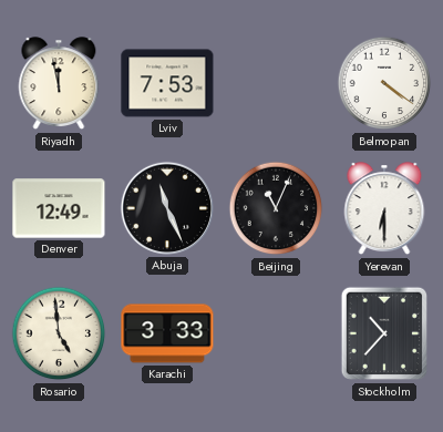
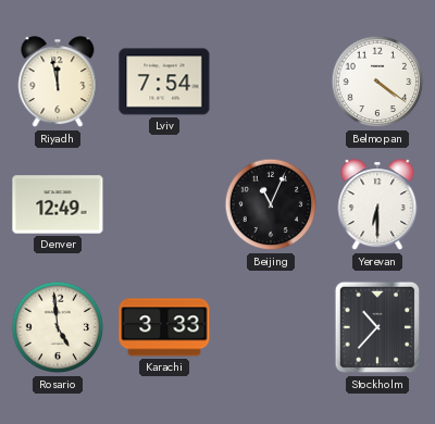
Lviv: 7:53 -> 7:54
Abuja: 11:26 -> none
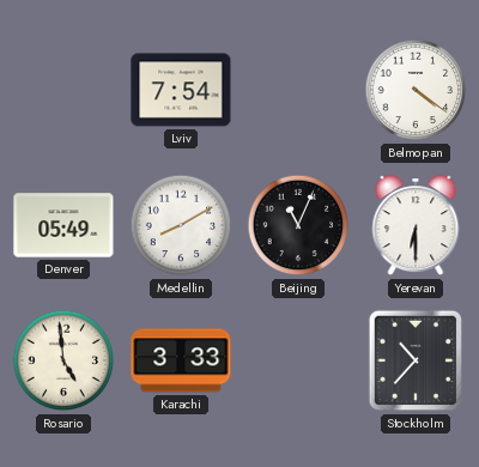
Riyadh: 11:58 -> none
Denver: 12:49 -> 05:49
Medellin: none -> 8:10
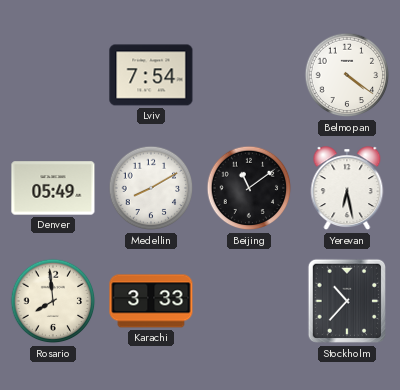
Beijing: 11:04 -> 11:09
Yerevan: 6:30 -> 6:28
Rosario: 4:59 -> 7:59
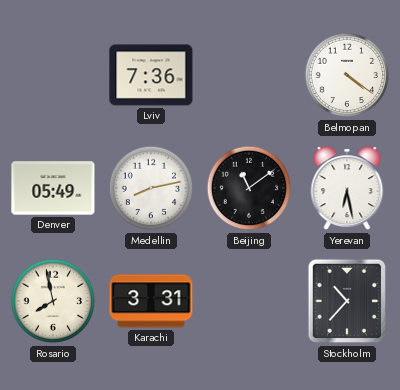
Lviv: 7:54 -> 7:36
Medellin: 8:10 -> 8:13
Rosario: 7:59 -> 7:58
Karachi: 3:33 -> 3:31
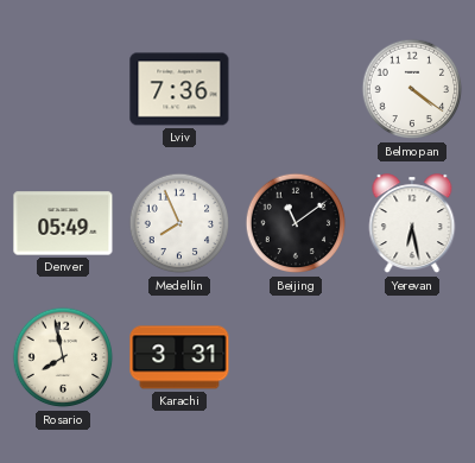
Medellin: 8:13 -> 7:56
Stockholm: 10:37 -> none
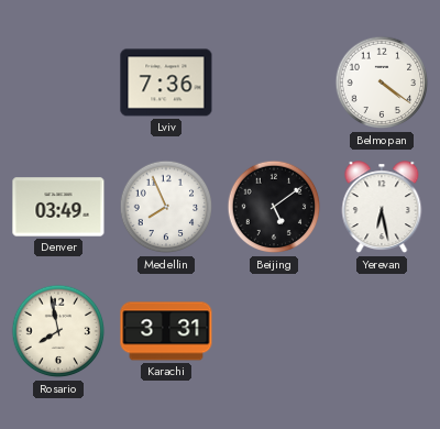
Denver: 05:49 -> 03:49
Beijing: 11:09 -> 5:09
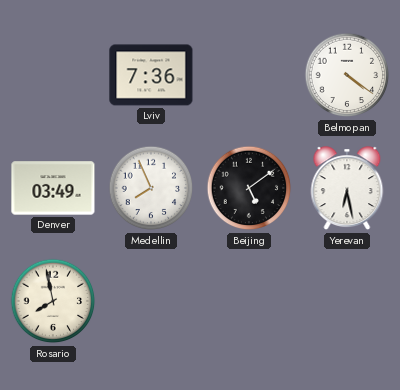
Karachi: 3:31 -> none
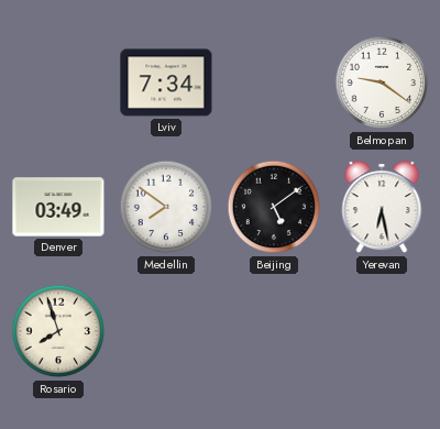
Lviv: 7:36 -> 7:34
Belmopan: 4:21 -> 9:21
Medellin: 7:56 -> 7:51
Rosario: 7:58 -> 7:57
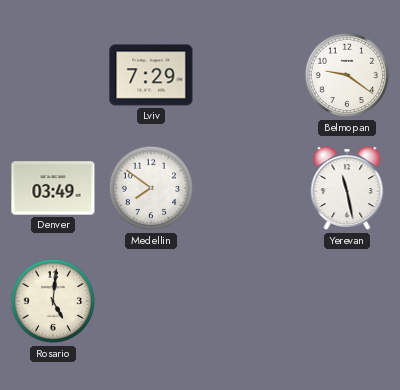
Lviv: 7:34 -> 7:29
Beijing: 5:09 -> none
Yerevan: 6:28 -> 11:28
Rosario: 7:57 -> 5:01
